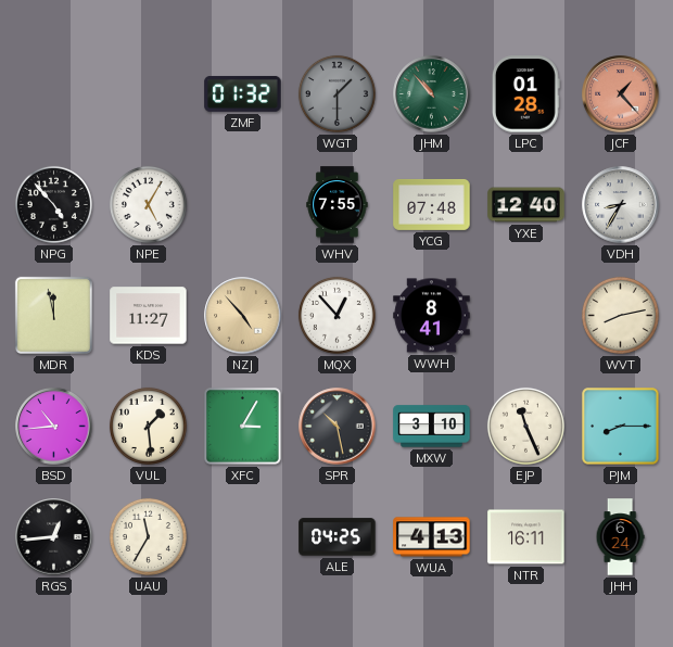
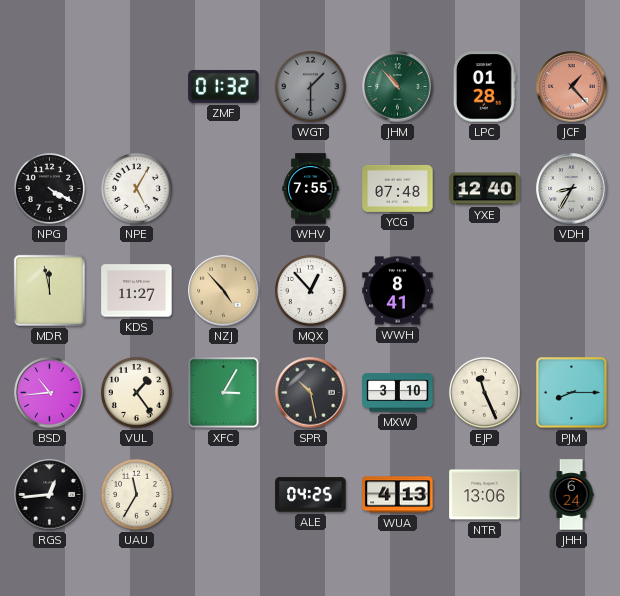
NPG: 4:53 -> 4:20
WVT: 8:13 -> none
VUL: 1:29 -> 1:24
NTR: 16:11 -> 13:06
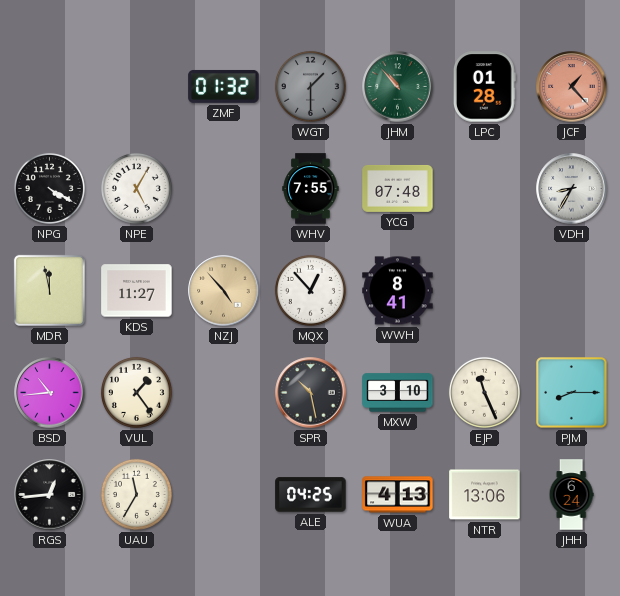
YXE: 12:40 -> none
XFC: 3:05 -> none
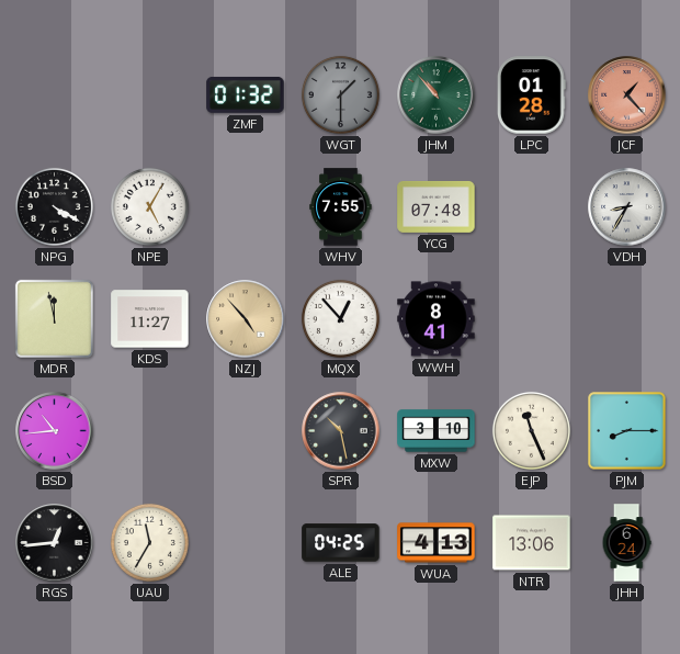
VUL: 1:24 -> none
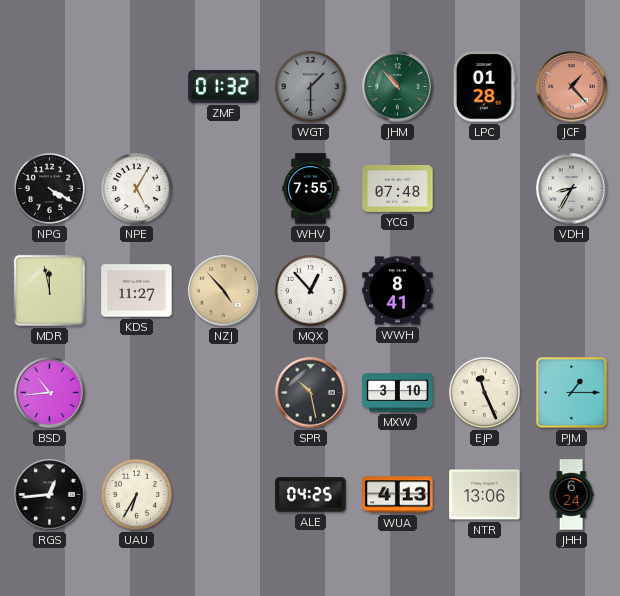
PJM: 8:15 -> 1:15
UAU: 11:35 -> 6:35
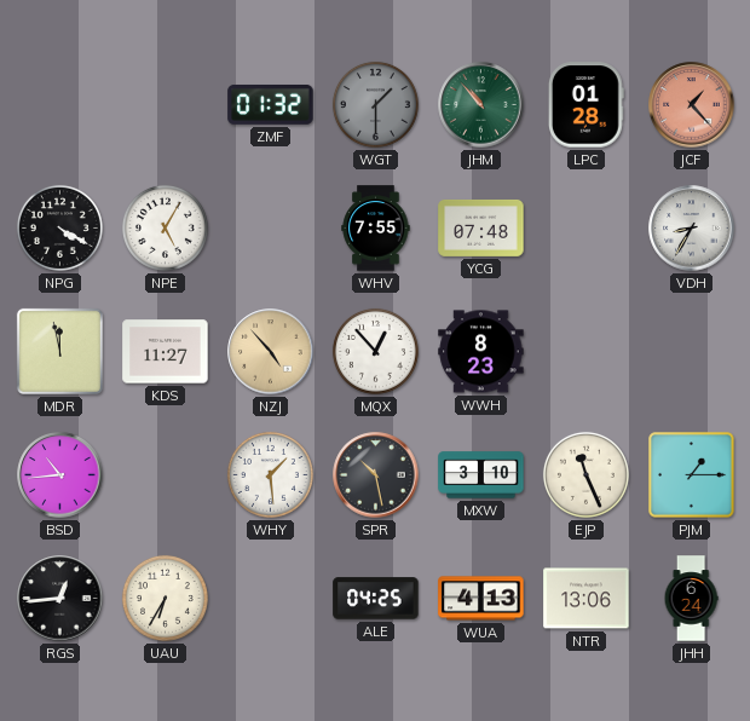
WWH: 8:41 -> 8:23
WHY: none -> 1:29
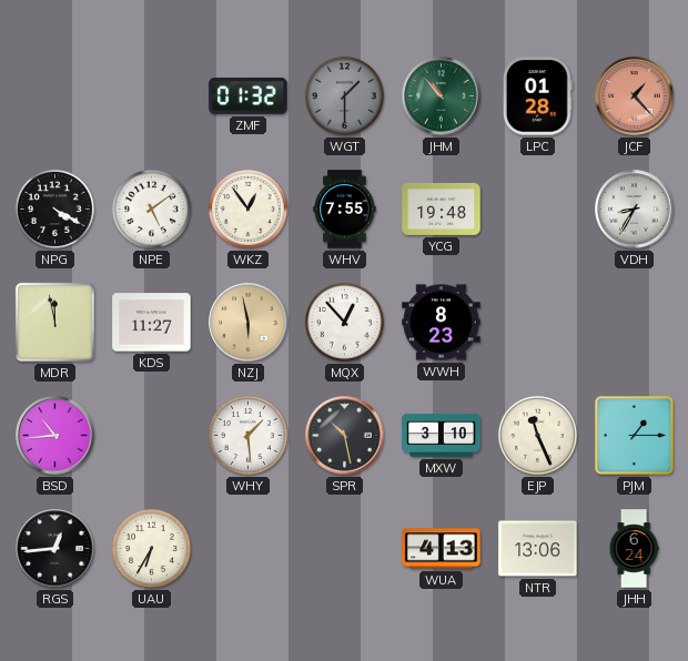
NPE: 5:05 -> 5:09
WKZ: none -> 12:54
YCG: 07:48 -> 19:48
NZJ: 4:53 -> 5:58
ALE: 04:25 -> none
